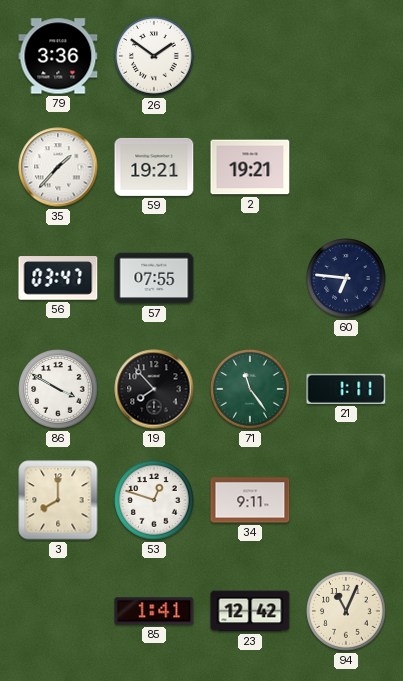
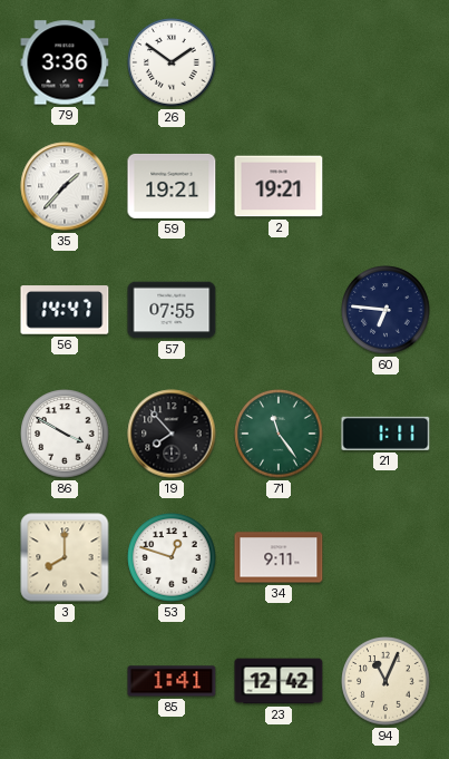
56: 03:47 -> 14:47
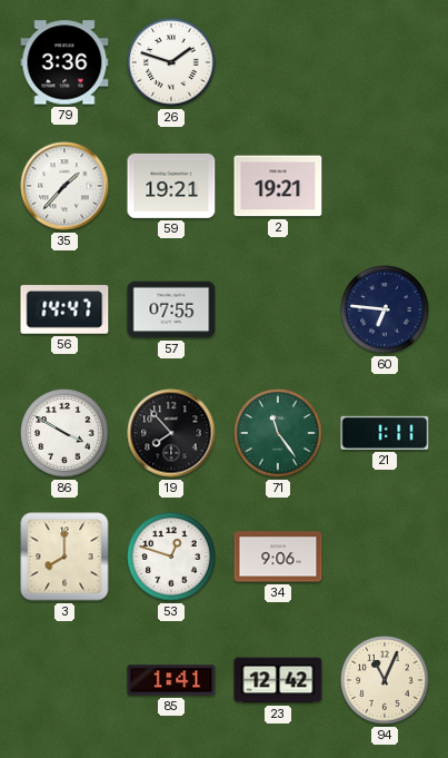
26: 1:51 -> 1:48
34: 9:11 -> 9:06
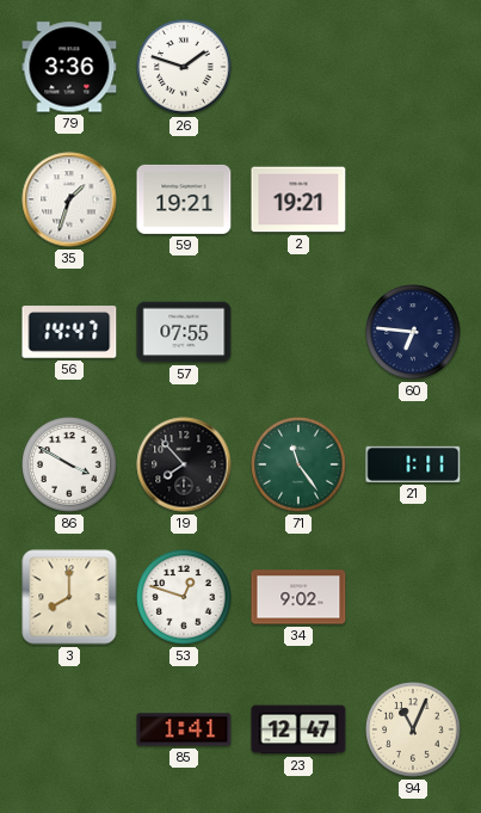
35: 1:37 -> 1:33
34: 9:06 -> 9:02
23: 12:42 -> 12:47
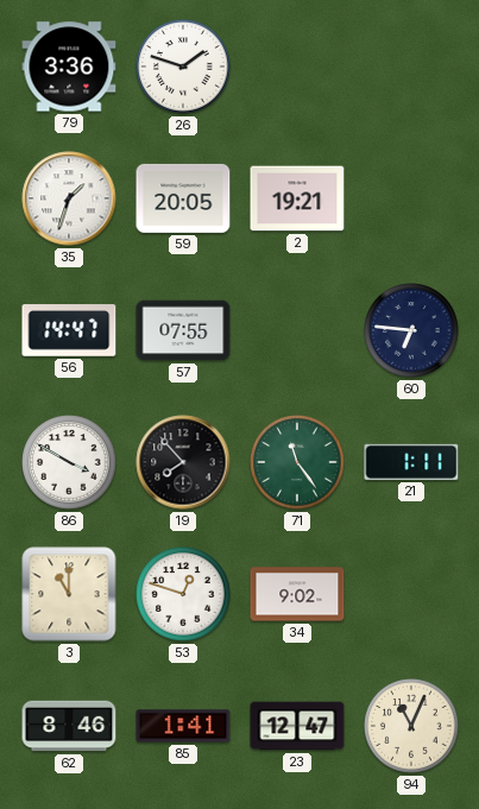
59: 19:21 -> 20:05
3: 8:00 -> 11:00
62: none -> 8:46
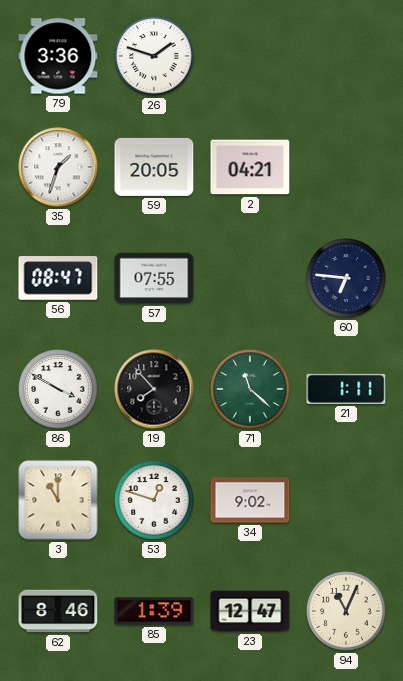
2: 19:21 -> 04:21
56: 14:47 -> 08:47
71: 11:24 -> 11:22
85: 1:41 -> 1:39
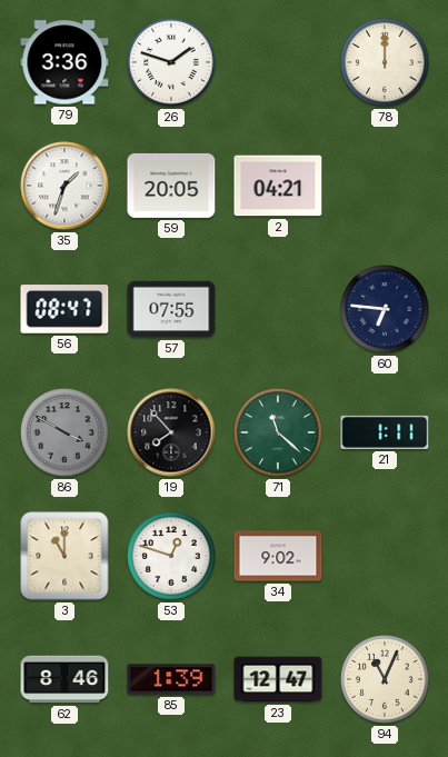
78: none -> 12:00
86 dial: white -> grey
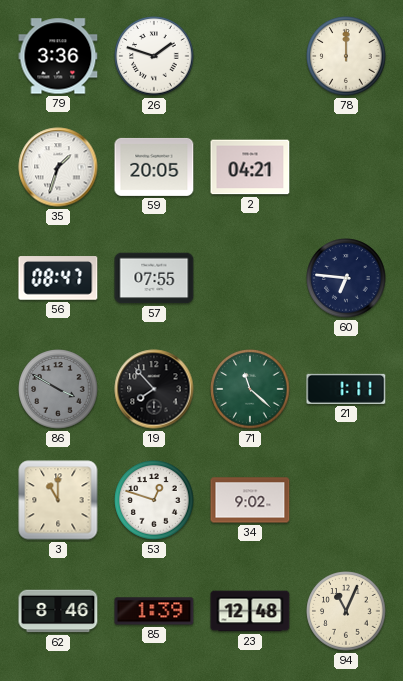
23: 12:47 -> 12:48
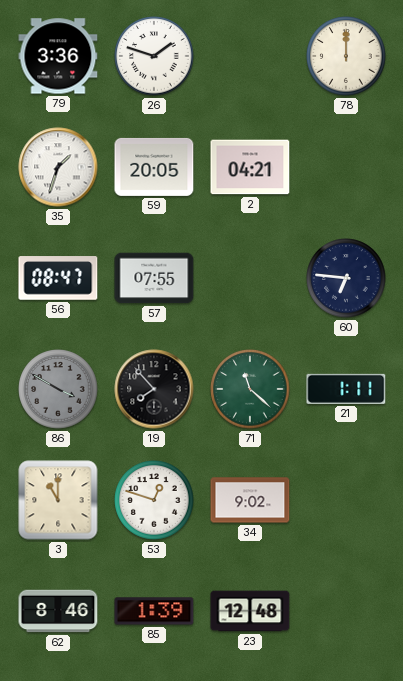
94: 11:04 -> none
